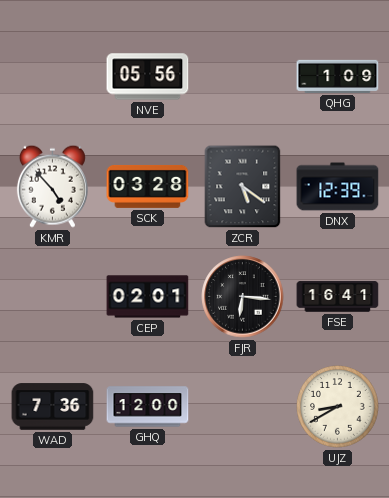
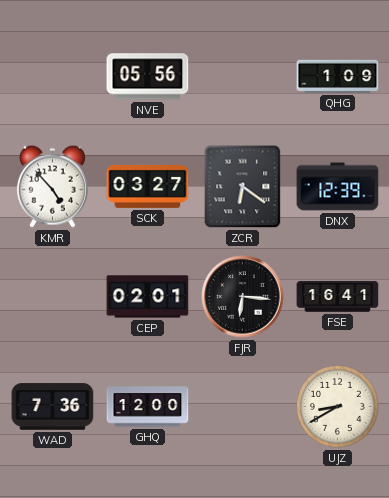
SCK: 03:28 -> 03:27
ZCR: 5:21 -> 6:21
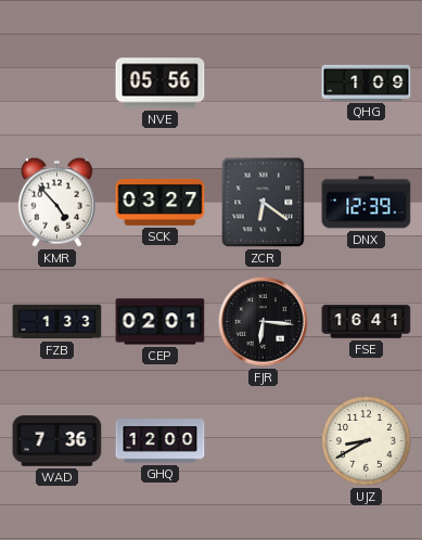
FZB: none -> 1:33
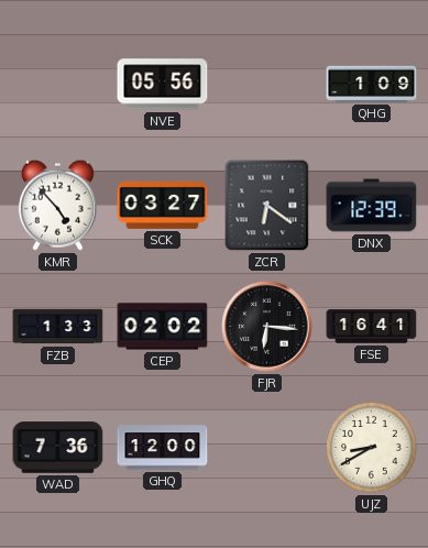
CEP: 02:01 -> 02:02
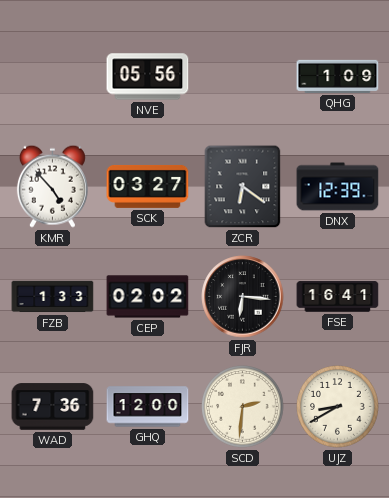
SCD: none -> 2:31
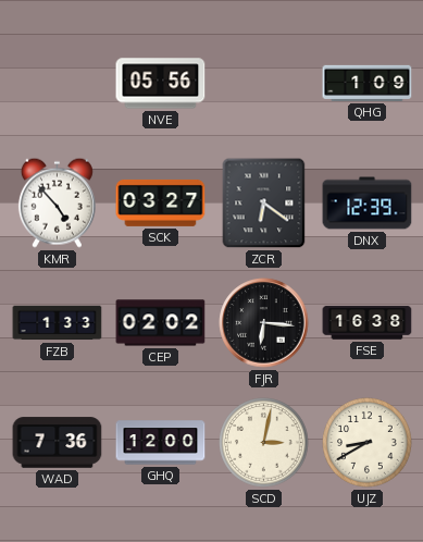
FSE: 16:41 -> 16:38
SCD: 2:31 -> 3:02
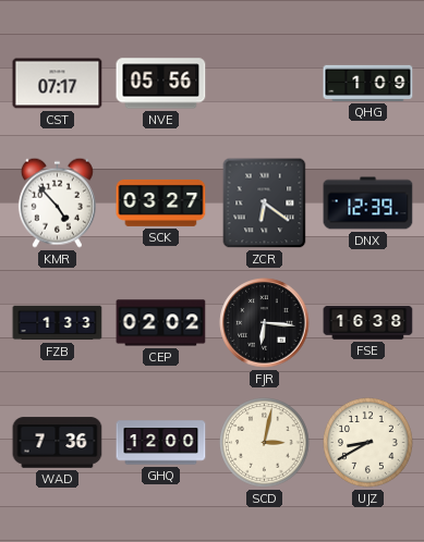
CST: none -> 07:17
